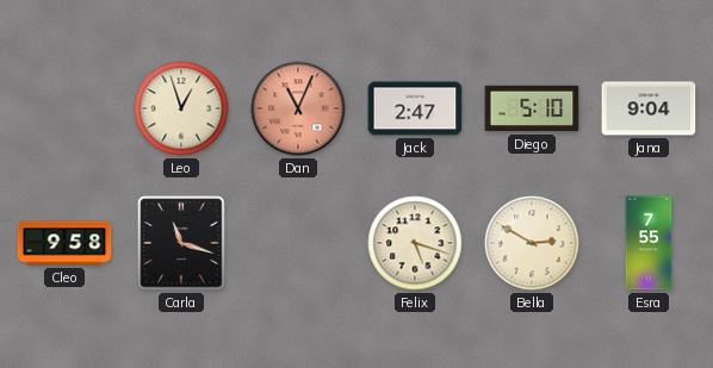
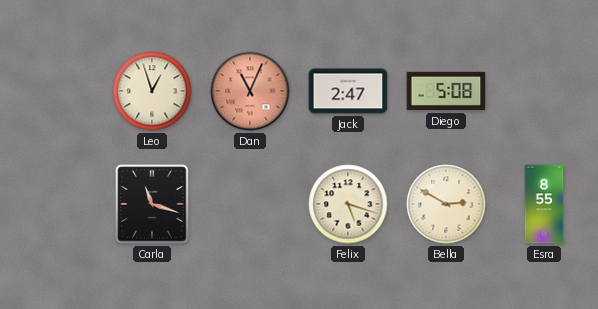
Diego: 5:10 -> 5:08
Jana: 9:04 -> none
Cleo: 9:58 -> none
Esra: 7:55 -> 8:55
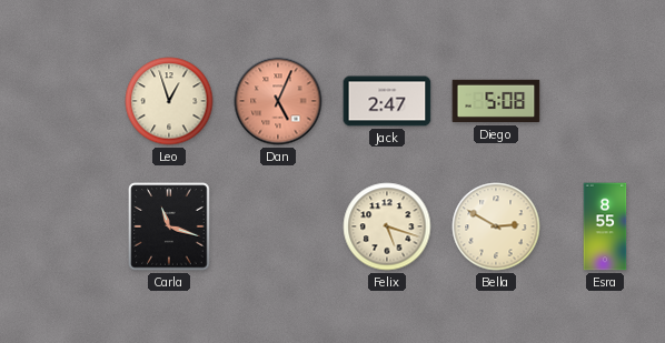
Dan: 11:04 -> 5:04
